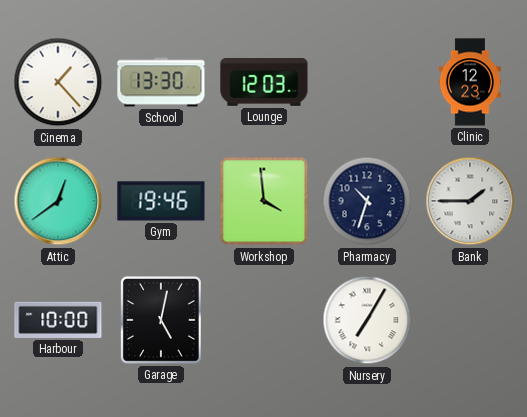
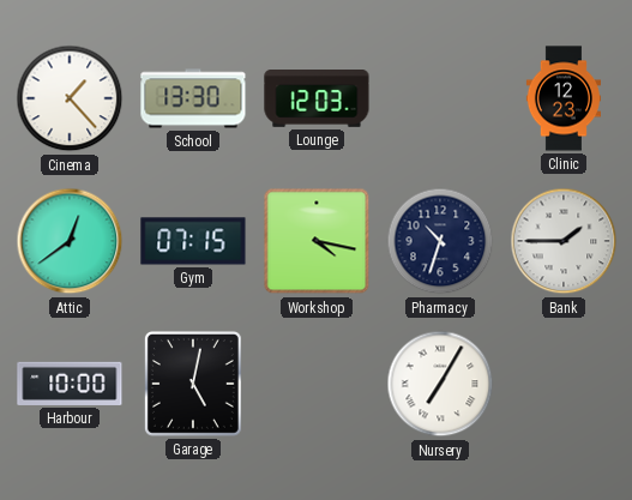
Gym: 19:46 -> 07:15
Workshop: 3:59 -> 4:17
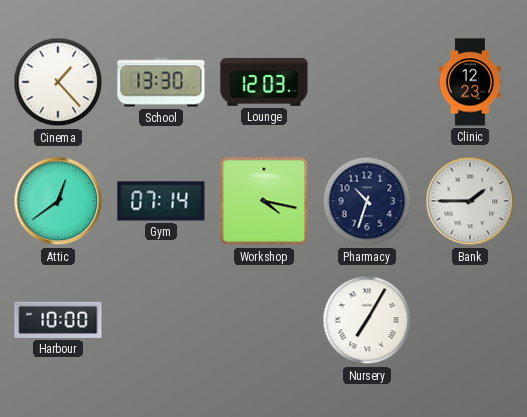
Gym: 07:15 -> 07:14
Garage: 5:02 -> none
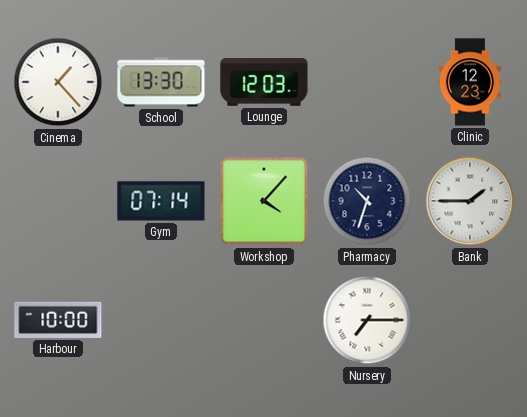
Attic: 12:39 -> none
Workshop: 4:17 -> 4:07
Nursery: 7:05 -> 7:15
